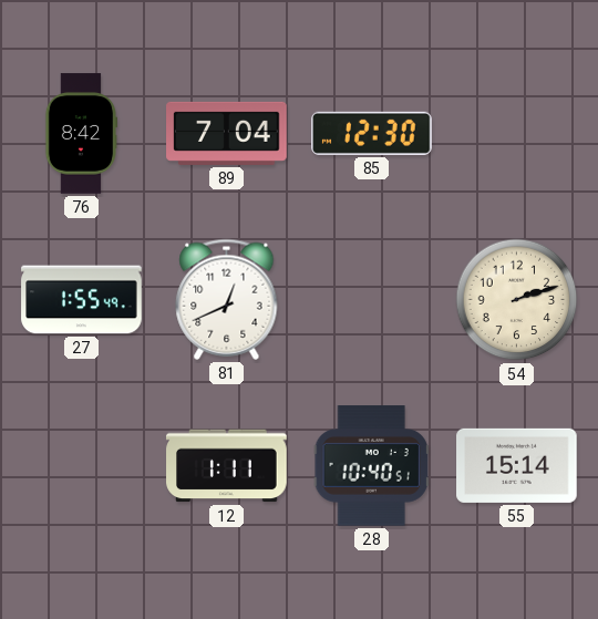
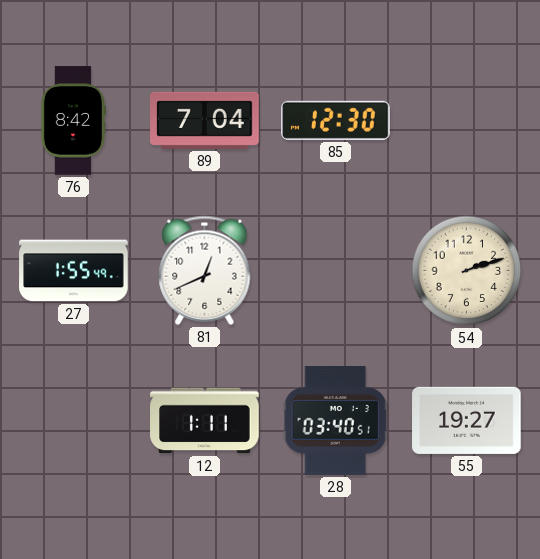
28: 10:40 -> 03:40
55: 15:14 -> 19:27
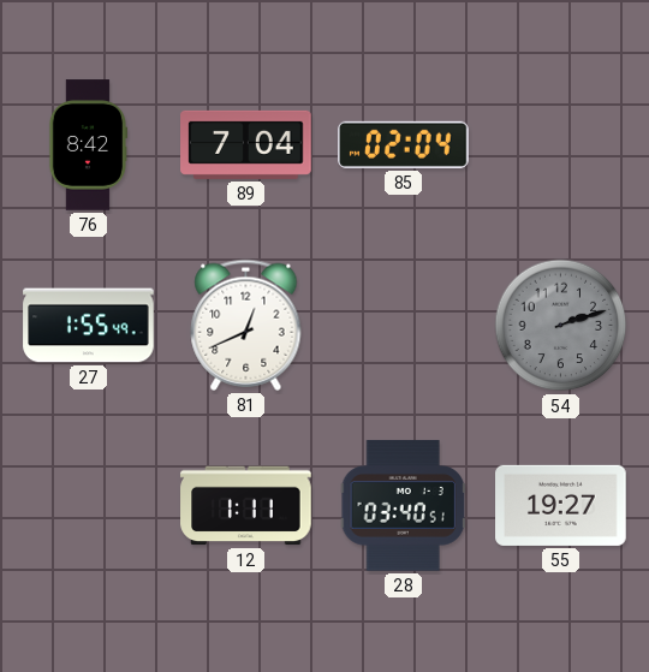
85: 12:30 -> 02:04
54 dial: cream -> grey
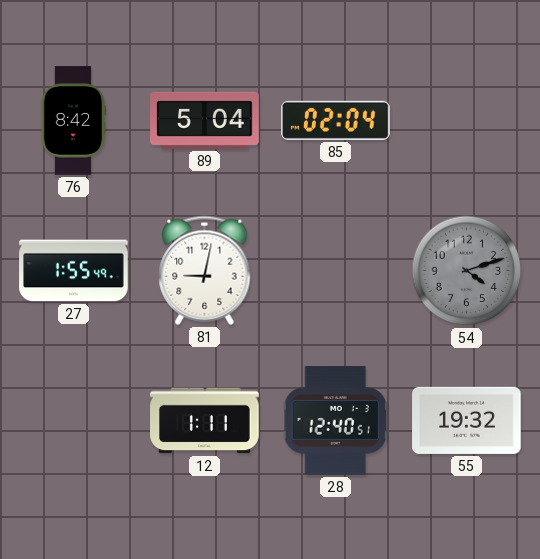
89: 7:04 -> 5:04
81: 12:41 -> 9:02
54: 2:12 -> 4:12
28: 03:40 -> 12:40
55: 19:27 -> 19:32
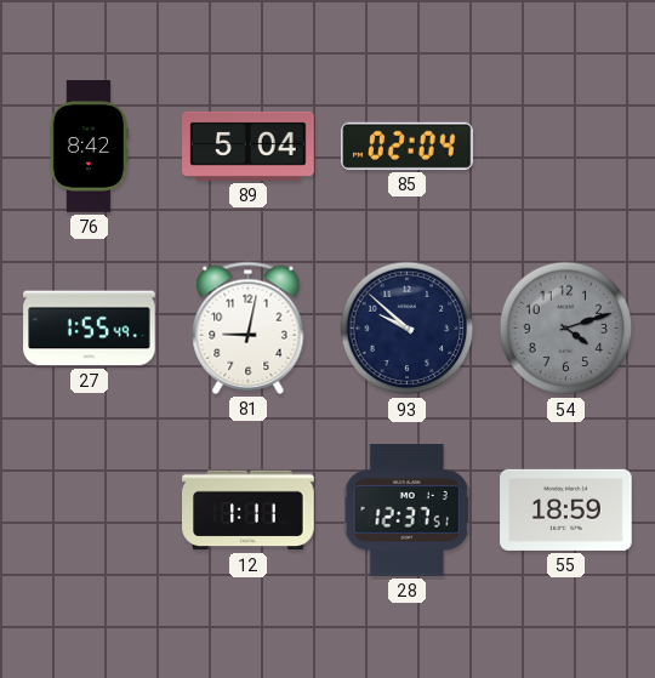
93: none -> 9:52
28: 12:40 -> 12:37
55: 19:32 -> 18:59
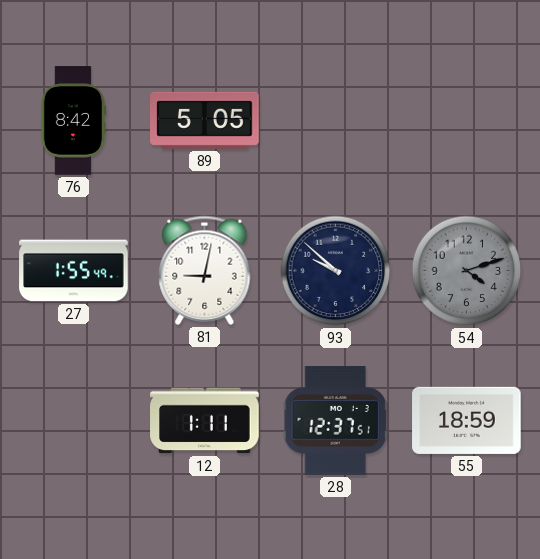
89: 5:04 -> 5:05
85: 02:04 -> none
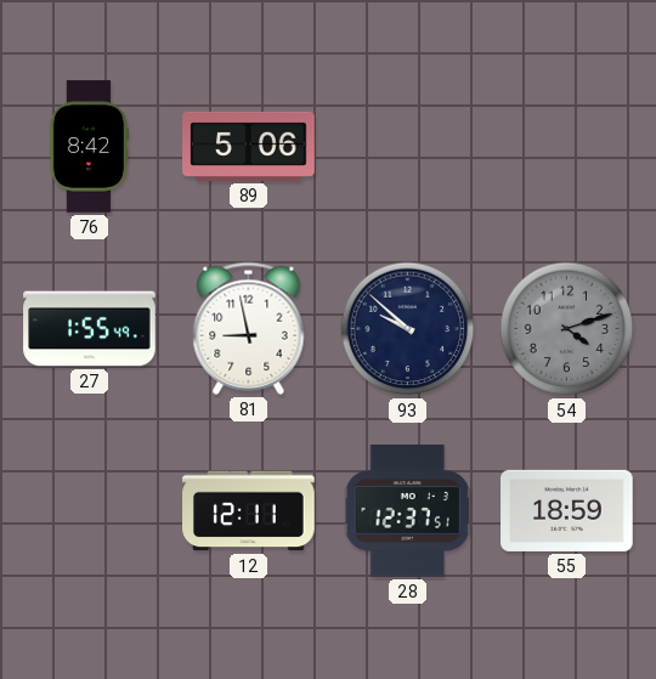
89: 5:05 -> 5:06
81: 9:02 -> 8:58
12: 1:11 -> 12:11
